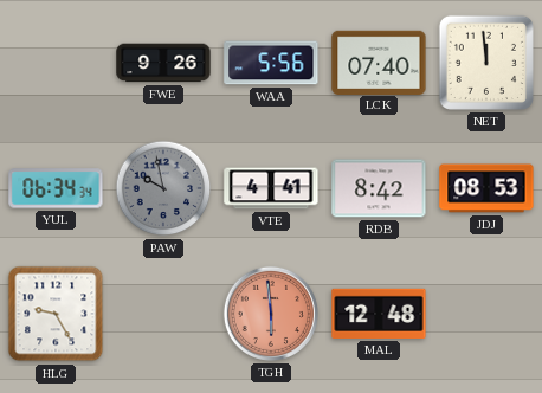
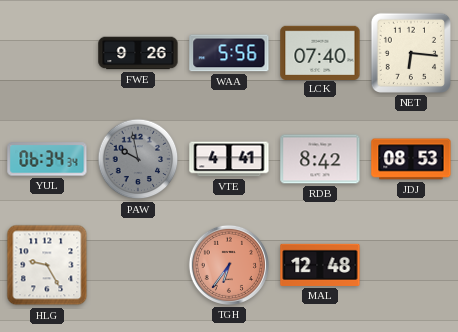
NET: 11:59 -> 6:16
TGH: 5:59 -> 6:36
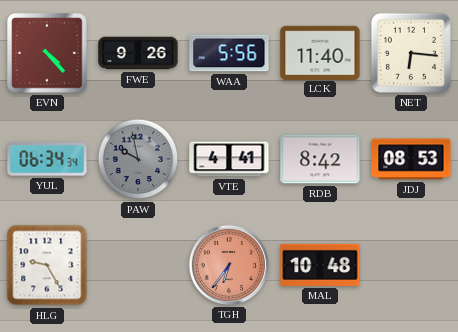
EVN: none -> 4:23
LCK: 07:40 -> 11:40
MAL: 12:48 -> 10:48
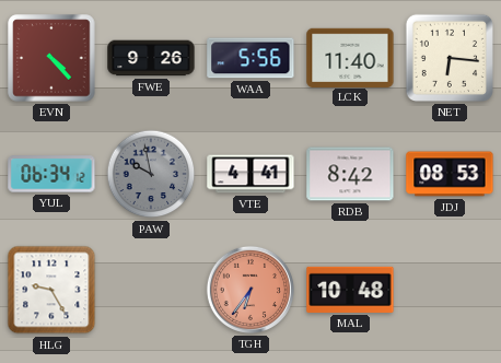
YUL: 06:34:34 -> 06:34:12
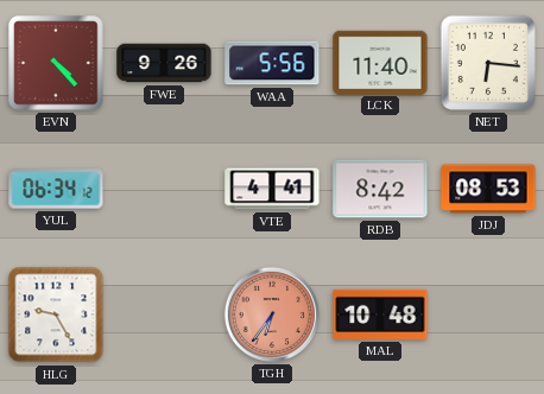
PAW: 9:58 -> none
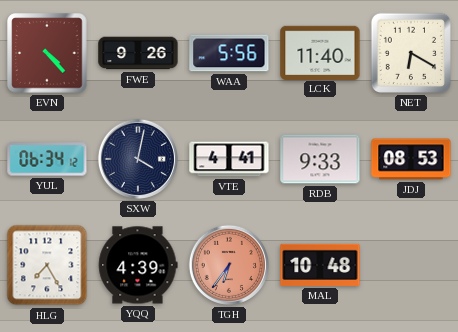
NET: 6:16 -> 6:20
SXW: none -> 4:02
RDB: 8:42 -> 9:33
HLG: 9:25 -> 7:25
YQQ: none -> 4:39
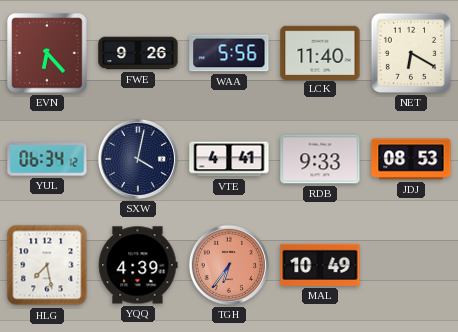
EVN: 4:23 -> 6:23
HLG: 7:25 -> 7:28
MAL: 10:48 -> 10:49
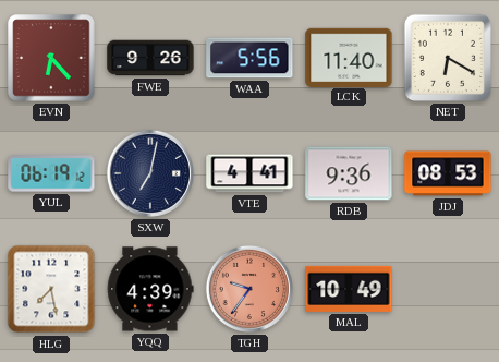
YUL: 06:34 -> 06:19
SXW: 4:02 -> 7:02
RDB: 9:33 -> 9:36
TGH: 6:36 -> 9:36
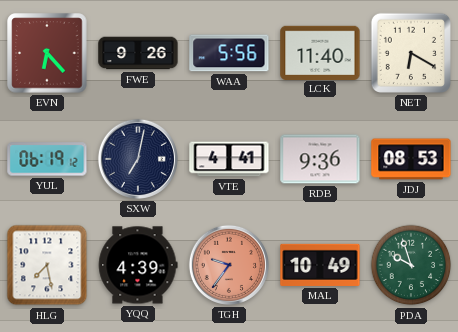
PDA: none -> 9:57
